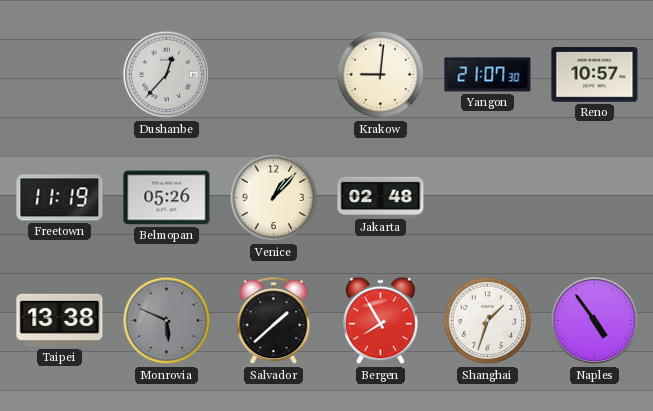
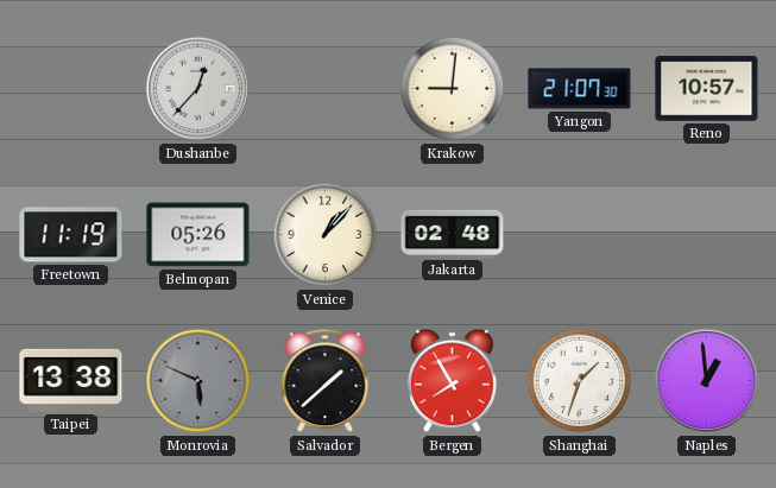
Naples: 4:54 -> 12:59
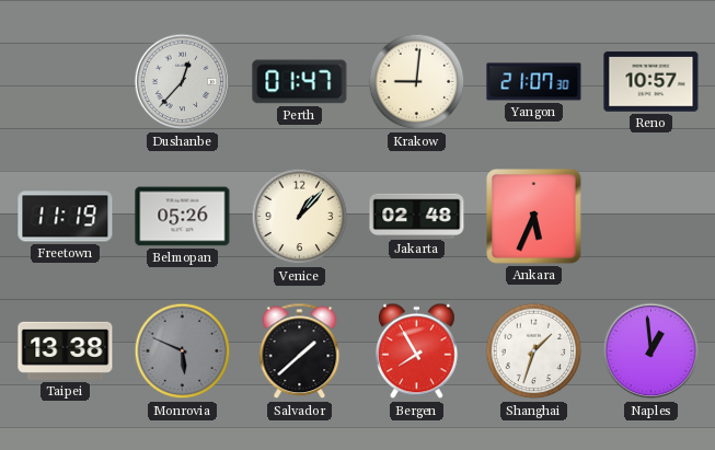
Perth: none -> 01:47
Ankara: none -> 5:34
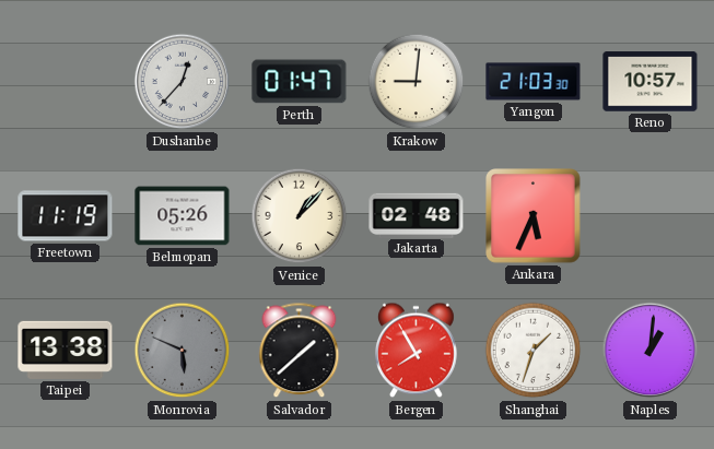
Yangon: 21:07 -> 21:03
Naples: 12:59 -> 1:01
